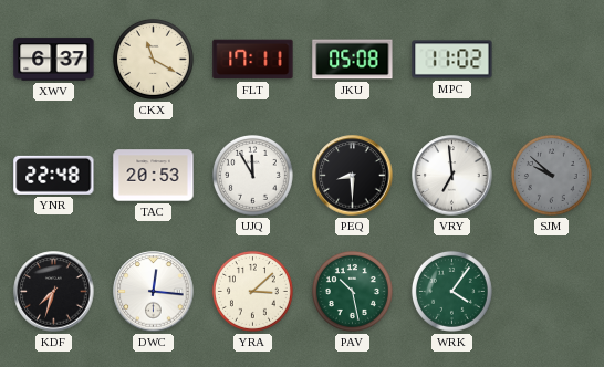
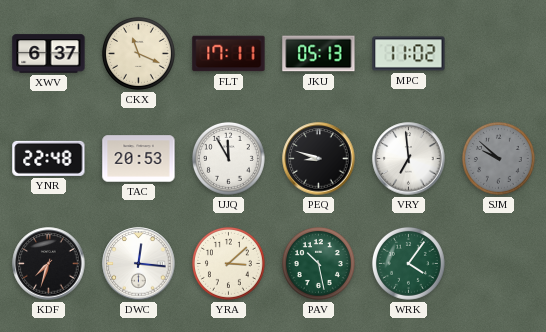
CKX: 11:20 -> 11:19
JKU: 05:08 -> 05:13
PEQ: 8:30 -> 8:48
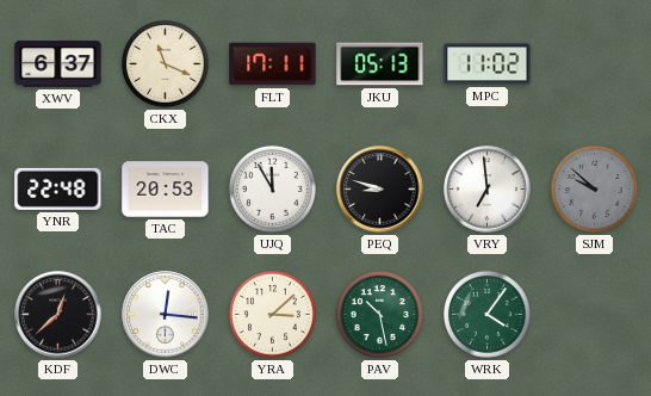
KDF: 7:33 -> 12:38
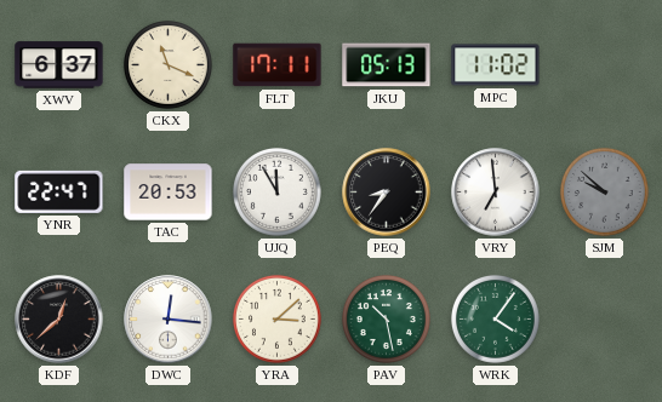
YNR: 22:48 -> 22:47
PEQ: 8:48 -> 8:36
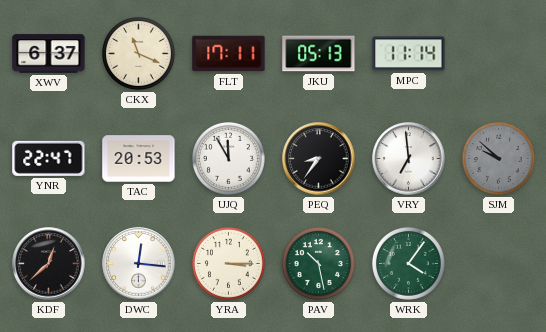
MPC: 11:02 -> 11:14
YRA: 3:08 -> 3:15
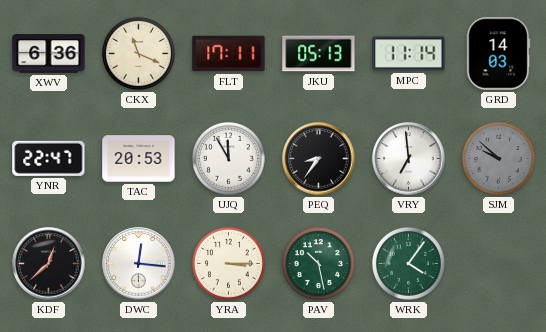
XWV: 6:37 -> 6:36
GRD: none -> 14:03
